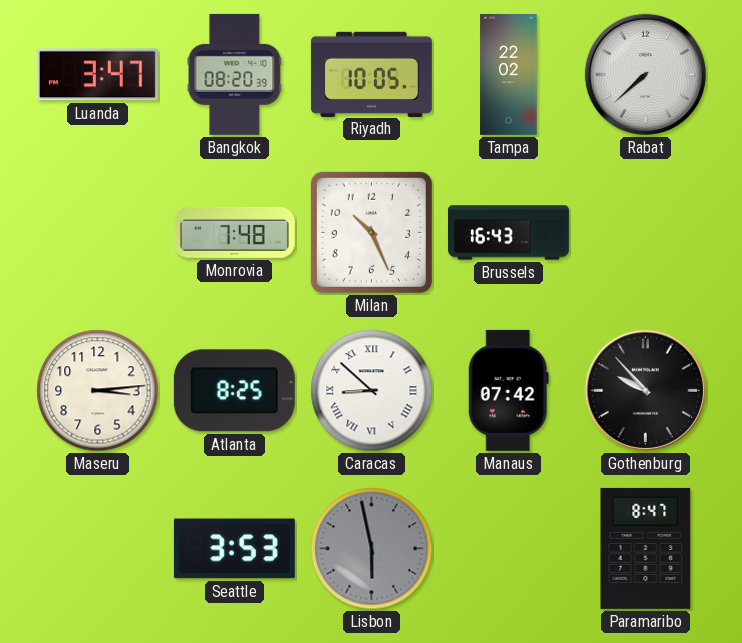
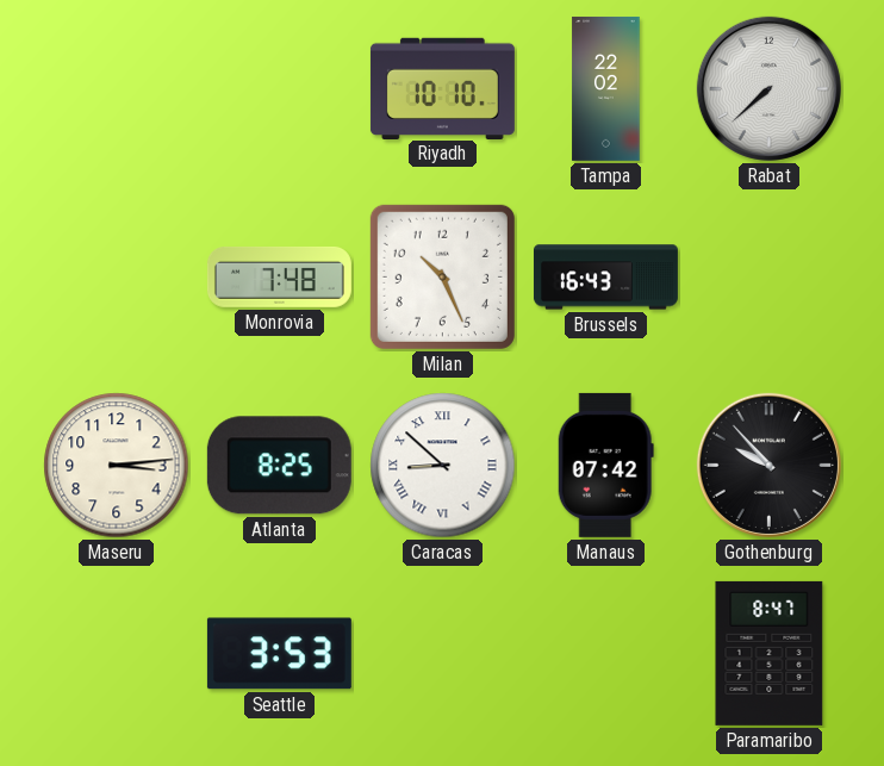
Luanda: 3:47 -> none
Bangkok: 08:20 -> none
Riyadh: 10:05 -> 10:10
Lisbon: 5:58 -> none
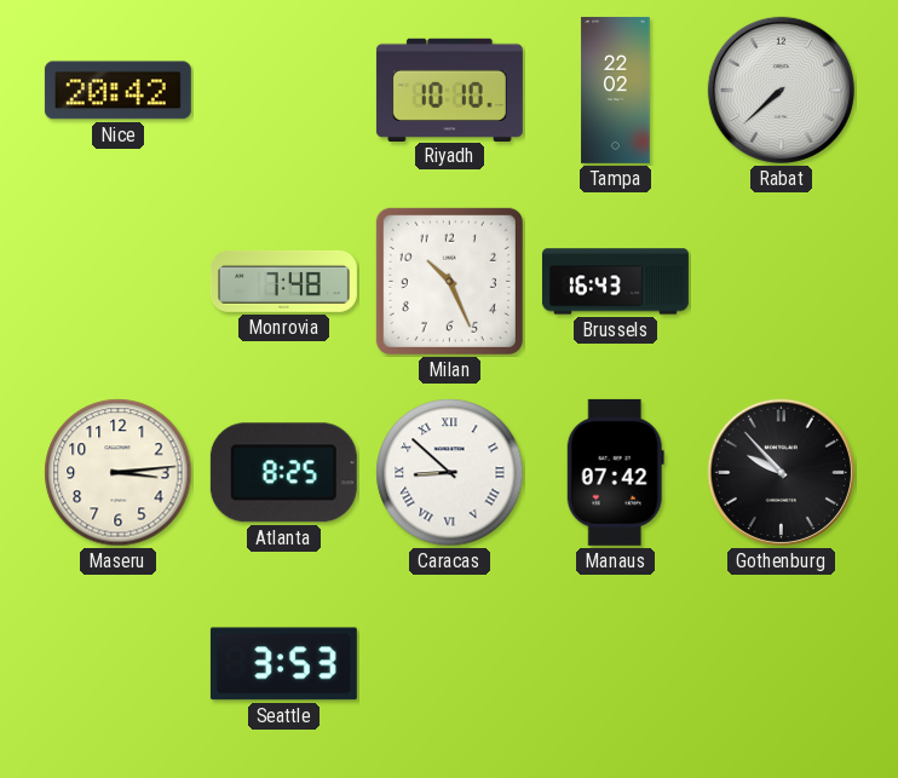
Nice: none -> 20:42
Paramaribo: 8:47 -> none
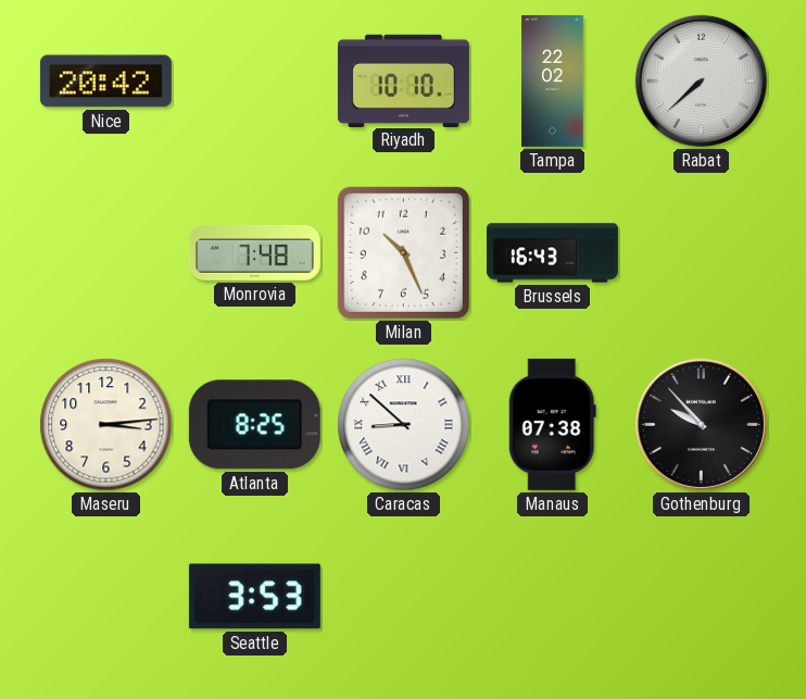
Manaus: 07:42 -> 07:38
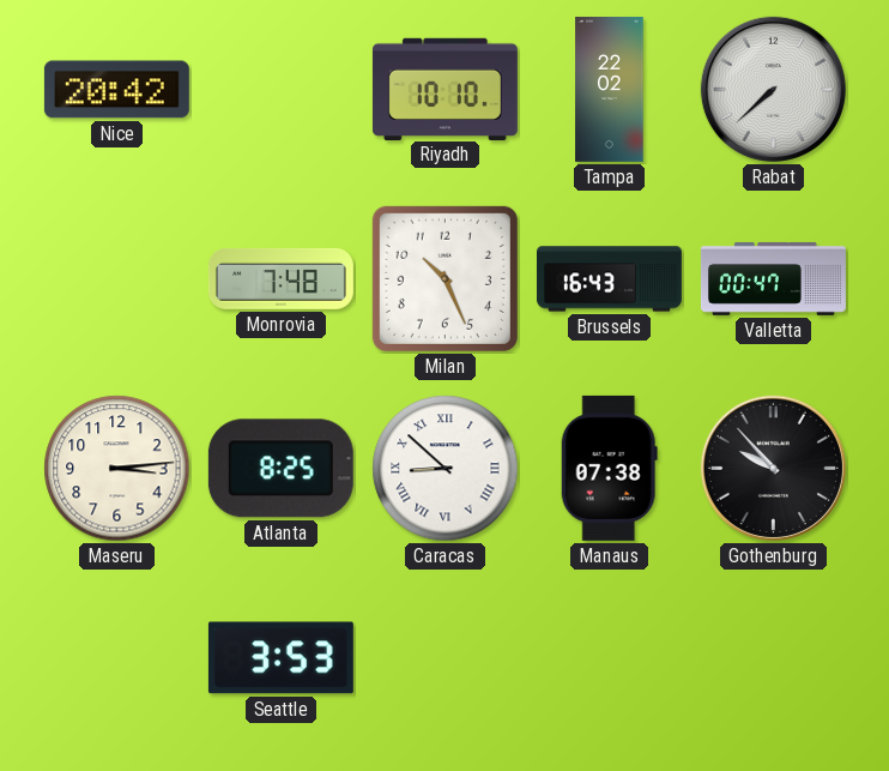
Valletta: none -> 00:47
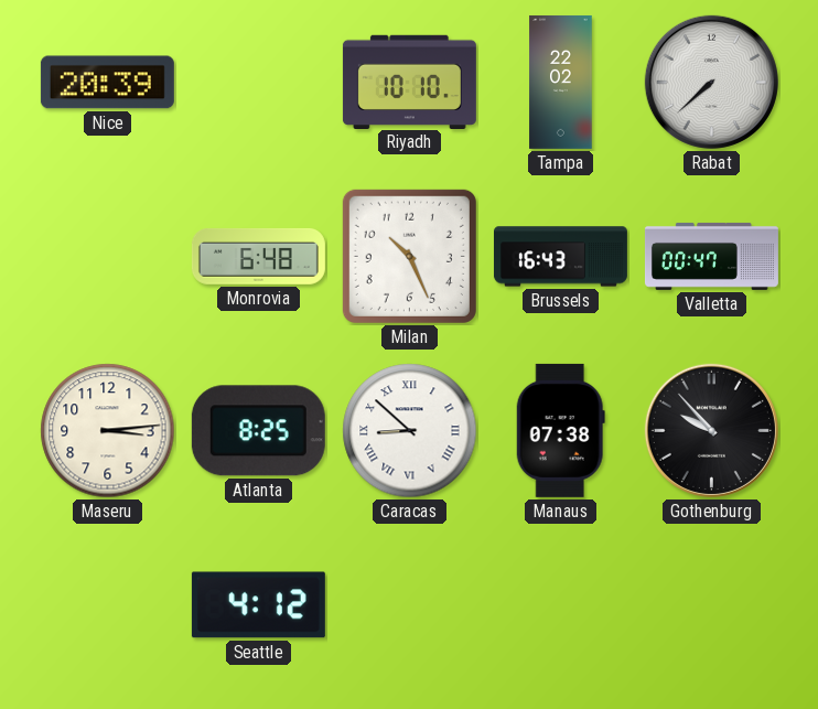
Nice: 20:42 -> 20:39
Monrovia: 7:48 -> 6:48
Seattle: 3:53 -> 4:12
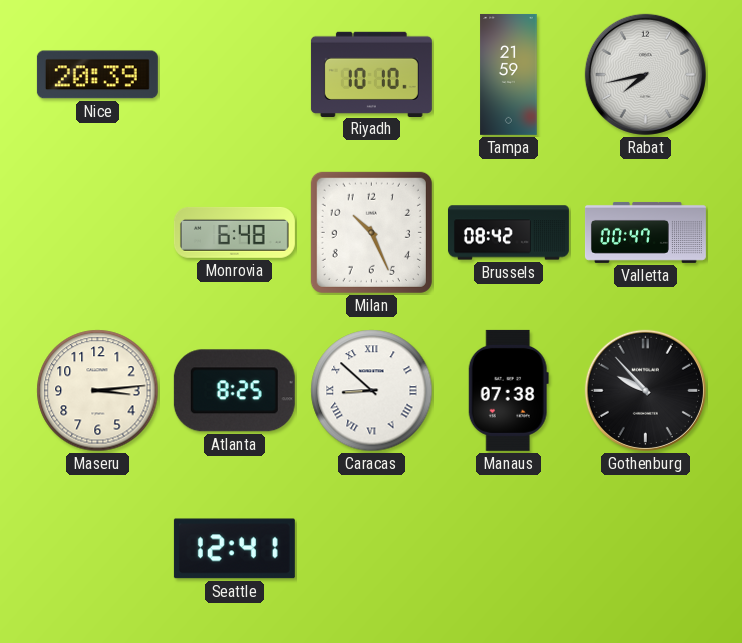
Tampa: 22:02 -> 21:59
Rabat: 7:38 -> 7:43
Brussels: 16:43 -> 08:42
Seattle: 4:12 -> 12:41
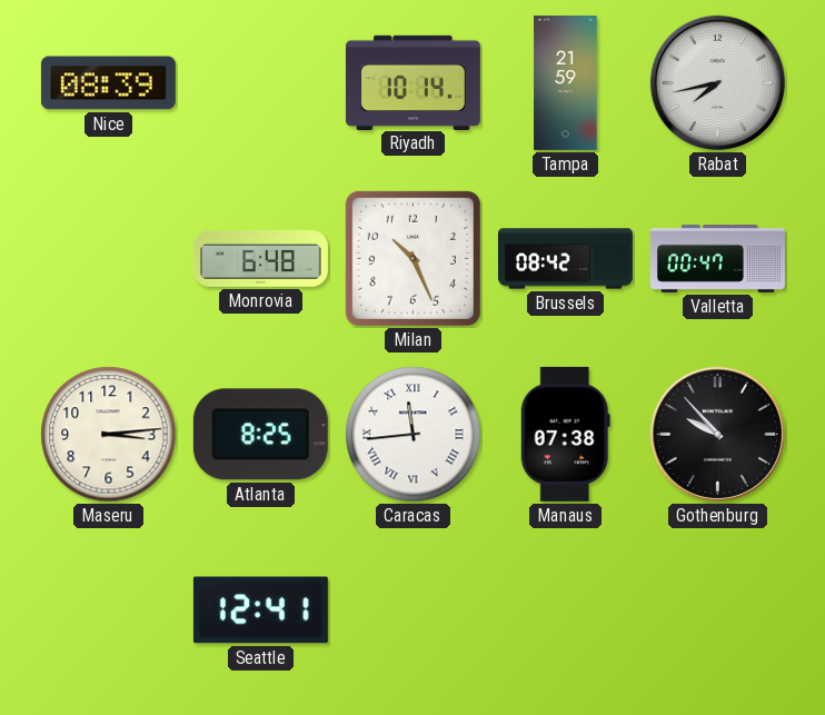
Nice: 20:39 -> 08:39
Riyadh: 10:10 -> 10:14
Caracas: 8:52 -> 11:44
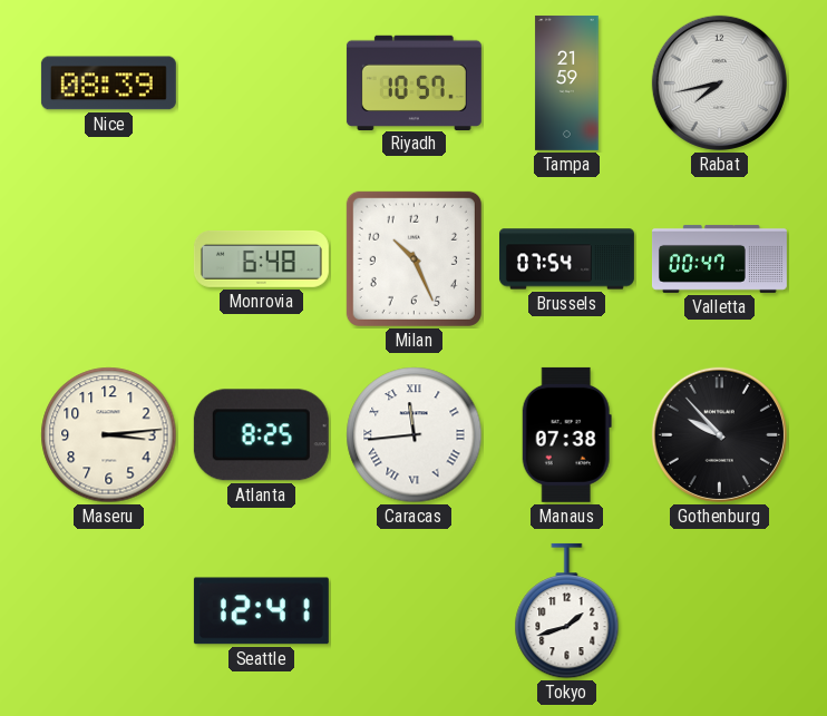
Riyadh: 10:14 -> 10:57
Brussels: 08:42 -> 07:54
Tokyo: none -> 1:42
